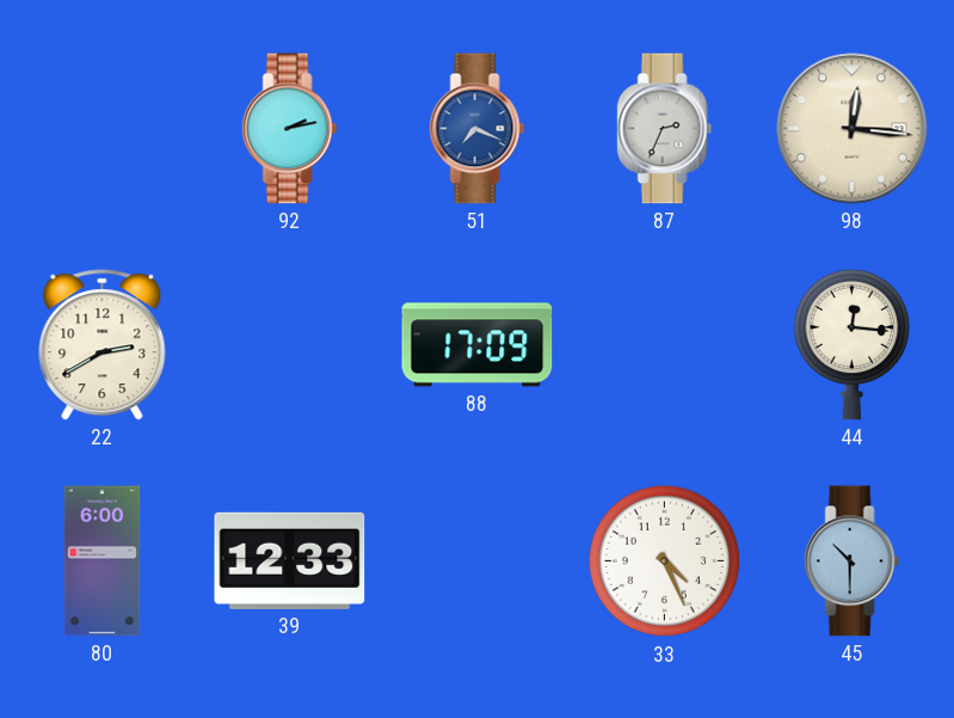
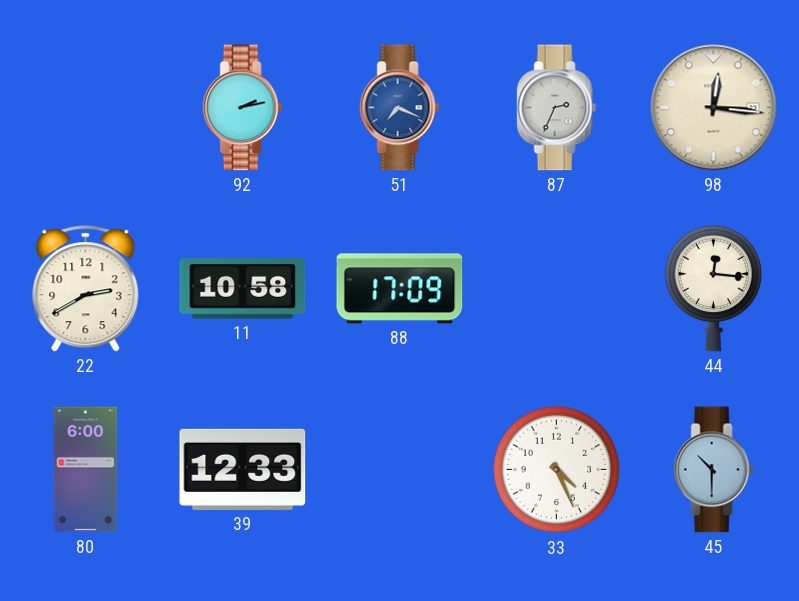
11: none -> 10:58
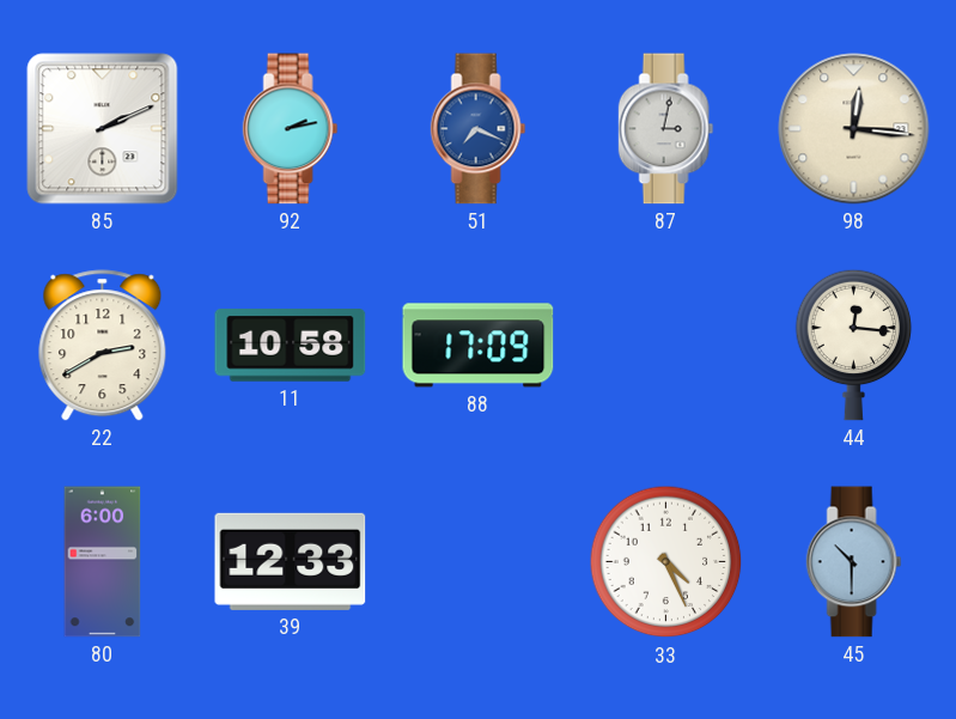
85: none -> 2:11
87: 2:34 -> 3:02
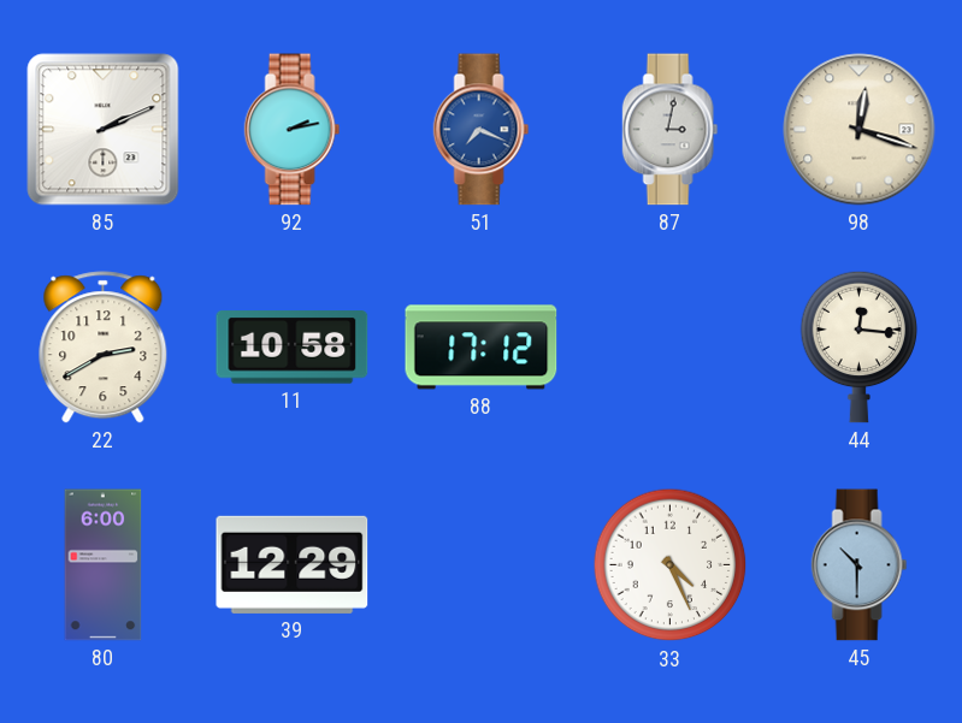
98: 12:16 -> 12:18
88: 17:09 -> 17:12
39: 12:33 -> 12:29
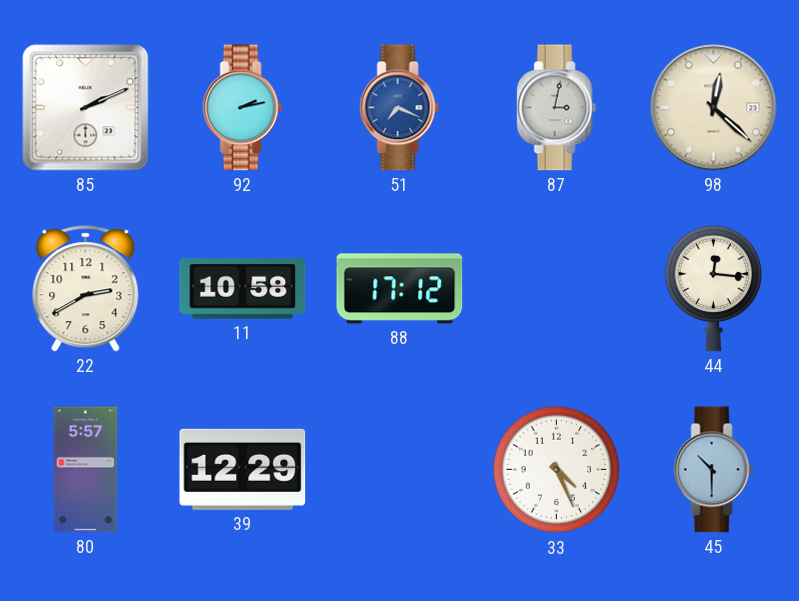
98: 12:18 -> 12:22
80: 6:00 -> 5:57
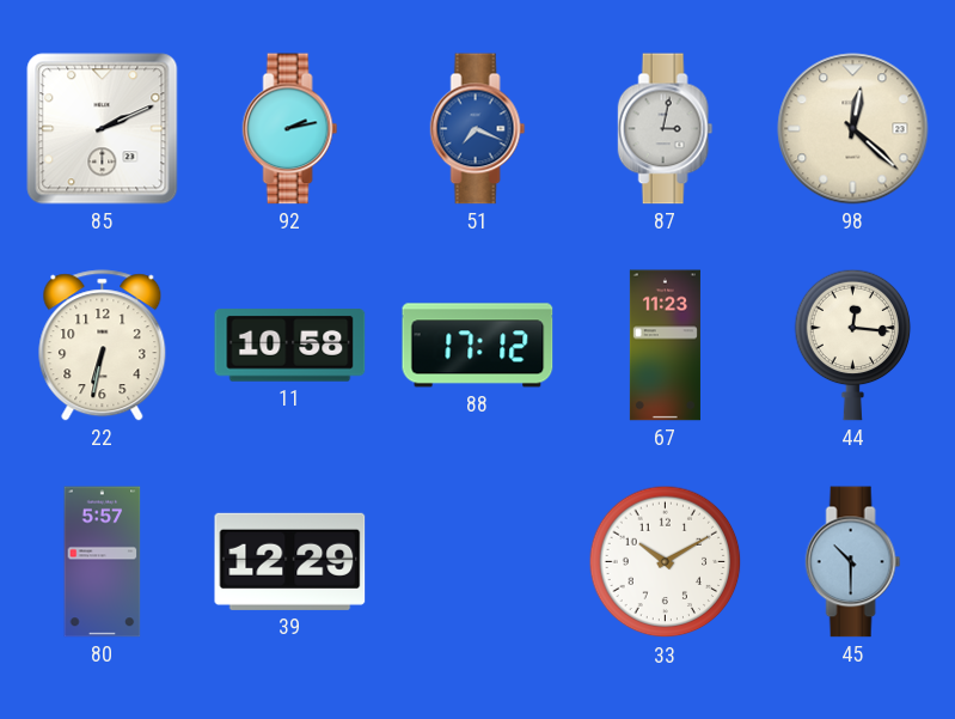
22: 2:40 -> 6:32
67: none -> 11:23
33: 4:26 -> 10:10
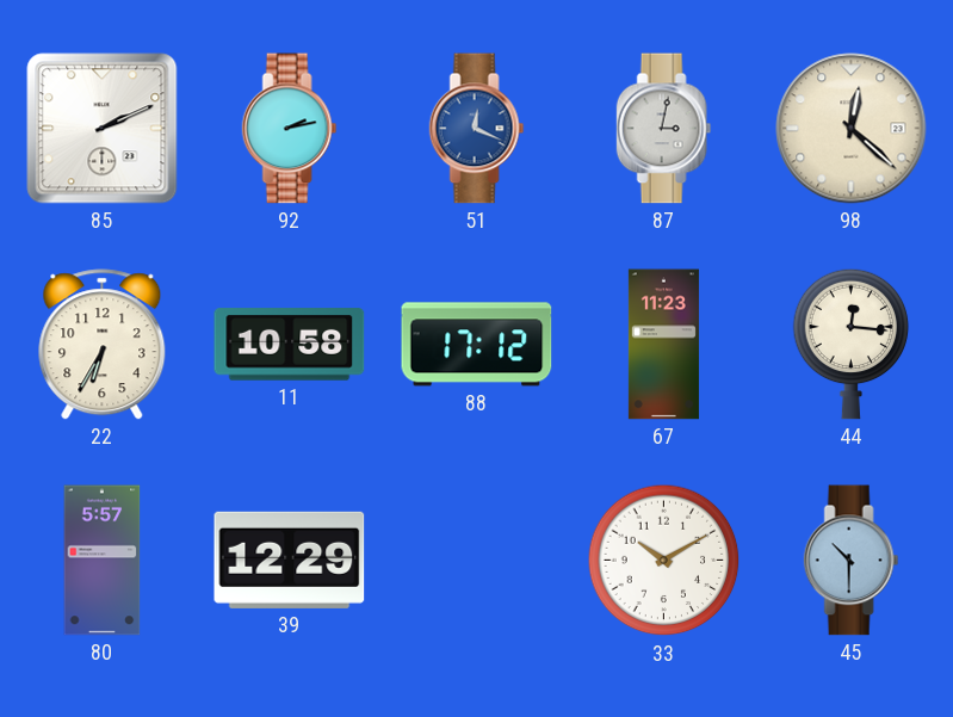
51: 7:19 -> 12:19
22: 6:32 -> 6:35
